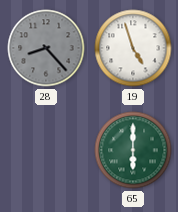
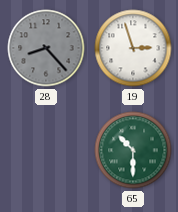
19: 4:57 -> 2:57
65: 6:00 -> 10:30
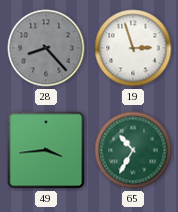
49: none -> 3:44
65: 10:30 -> 10:35
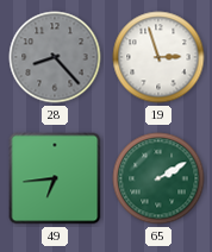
49: 3:44 -> 6:44
65: 10:35 -> 2:10
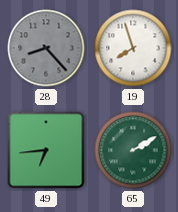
19: 2:57 -> 7:57
